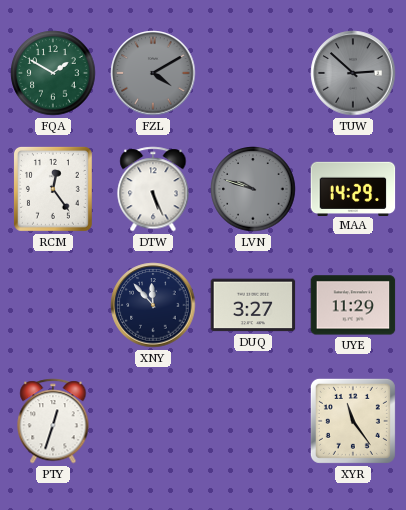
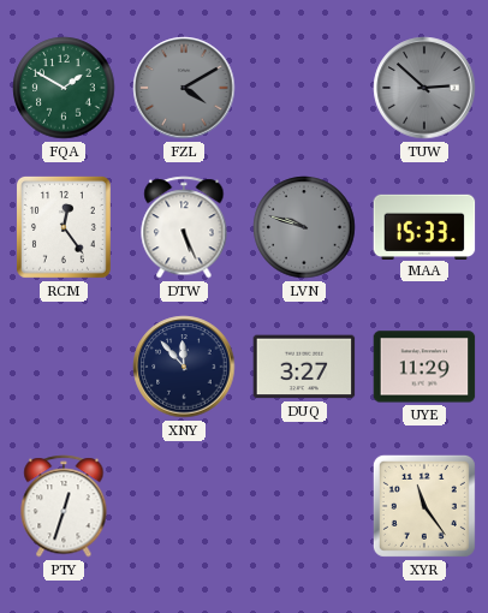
MAA: 14:29 -> 15:33
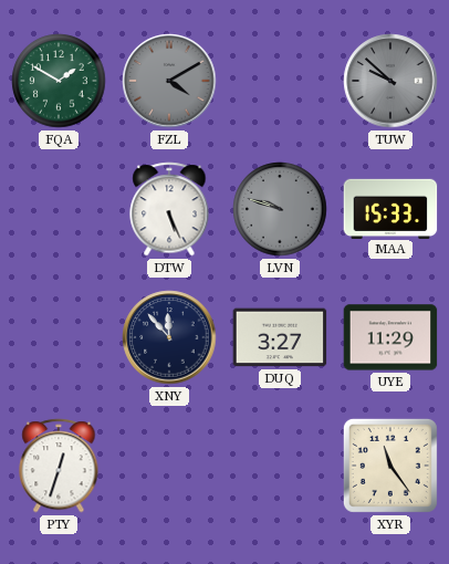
TUW: 2:52 -> 9:52
RCM: 12:24 -> none
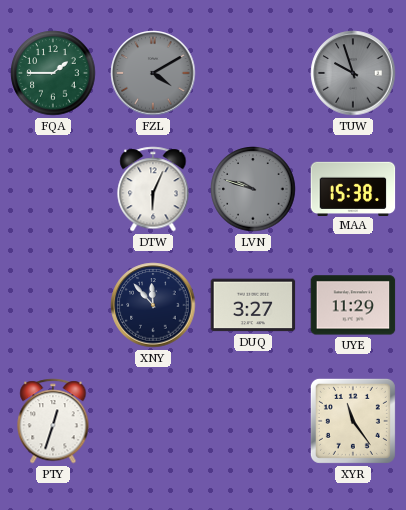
FQA: 1:50 -> 1:45
TUW: 9:52 -> 9:57
DTW: 5:26 -> 6:04
MAA: 15:33 -> 15:38
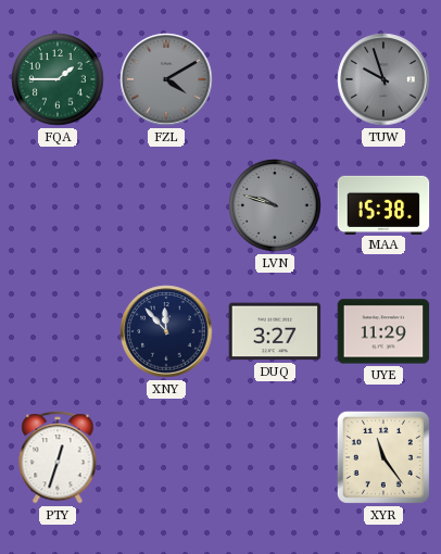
DTW: 6:04 -> none
